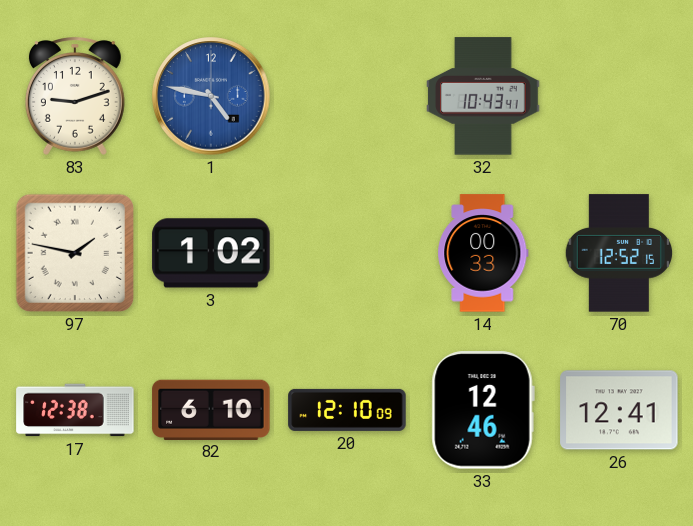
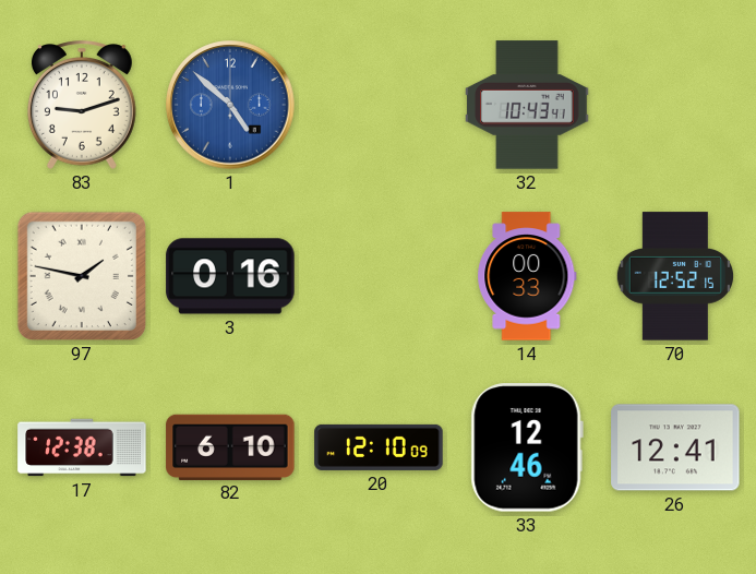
1: 4:47 -> 4:52
3: 1:02 -> 0:16
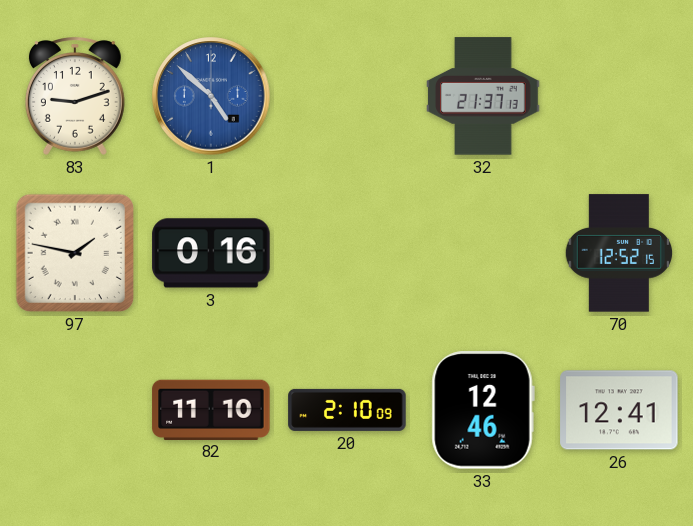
32: 10:43 -> 21:37
14: 00:33 -> none
17: 12:38 -> none
82: 6:10 -> 11:10
20: 12:10 -> 2:10
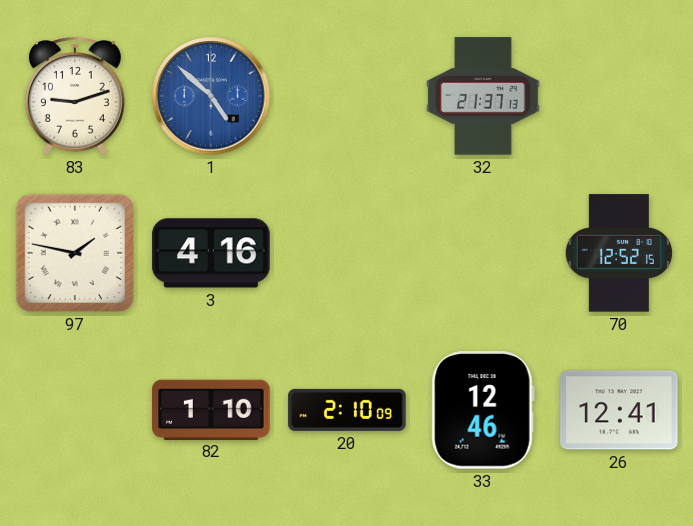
3: 0:16 -> 4:16
82: 11:10 -> 1:10
